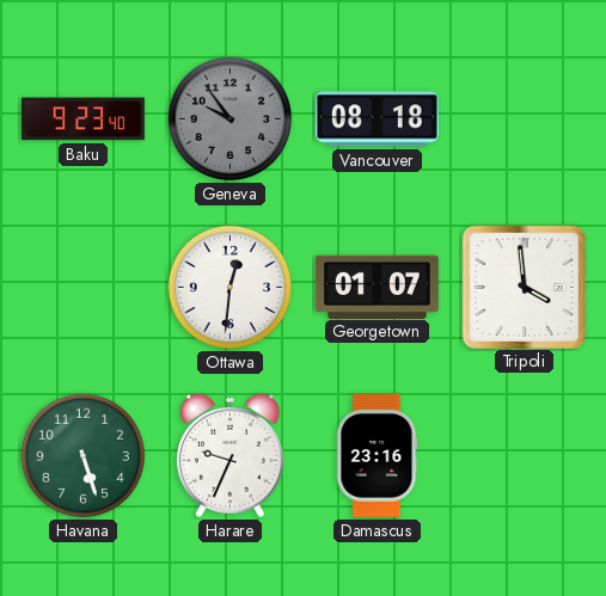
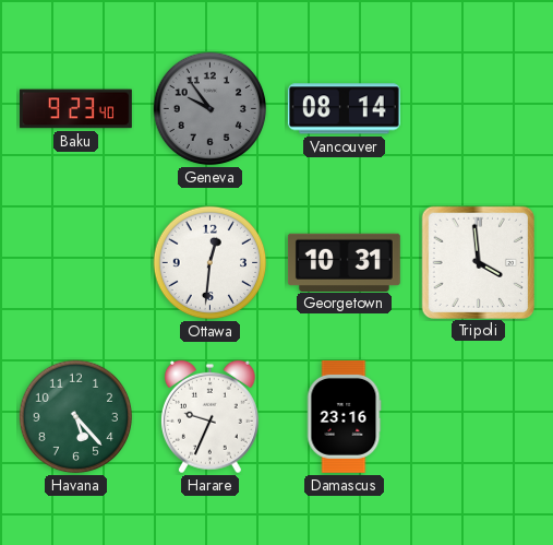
Vancouver: 08:18 -> 08:14
Georgetown: 01:07 -> 10:31
Havana: 5:27 -> 5:23
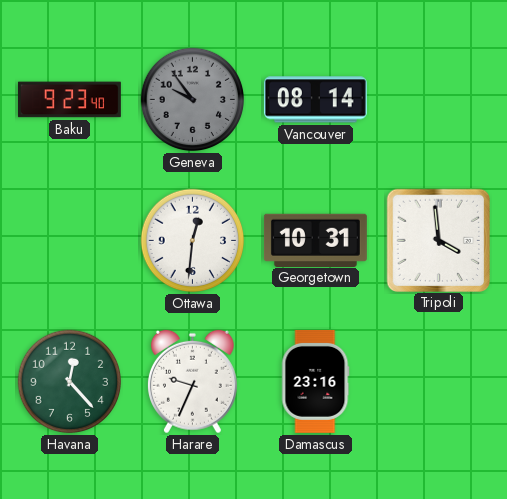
Havana: 5:23 -> 12:23
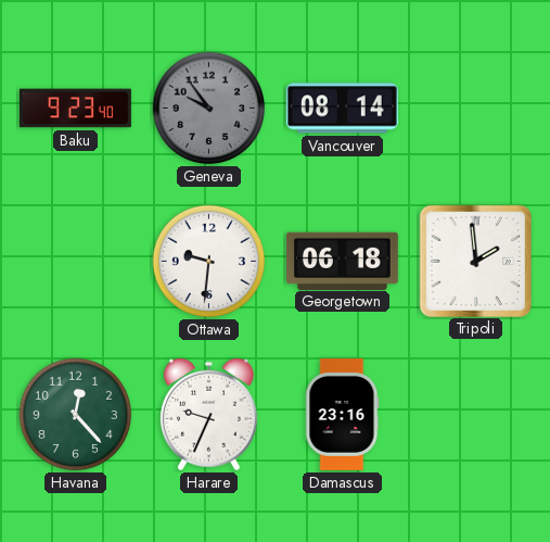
Ottawa: 12:31 -> 9:31
Georgetown: 10:31 -> 06:18
Tripoli: 3:59 -> 1:59
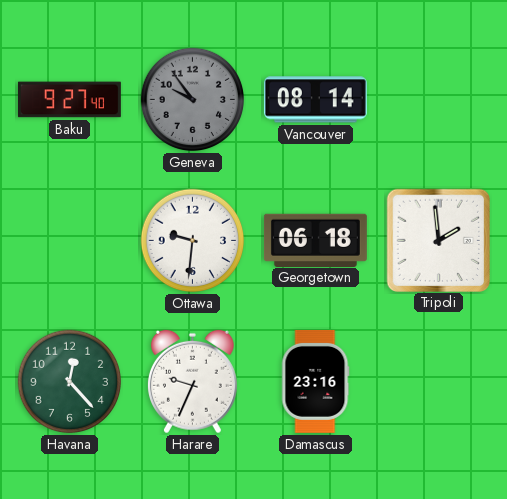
Baku: 9:23 -> 9:27
